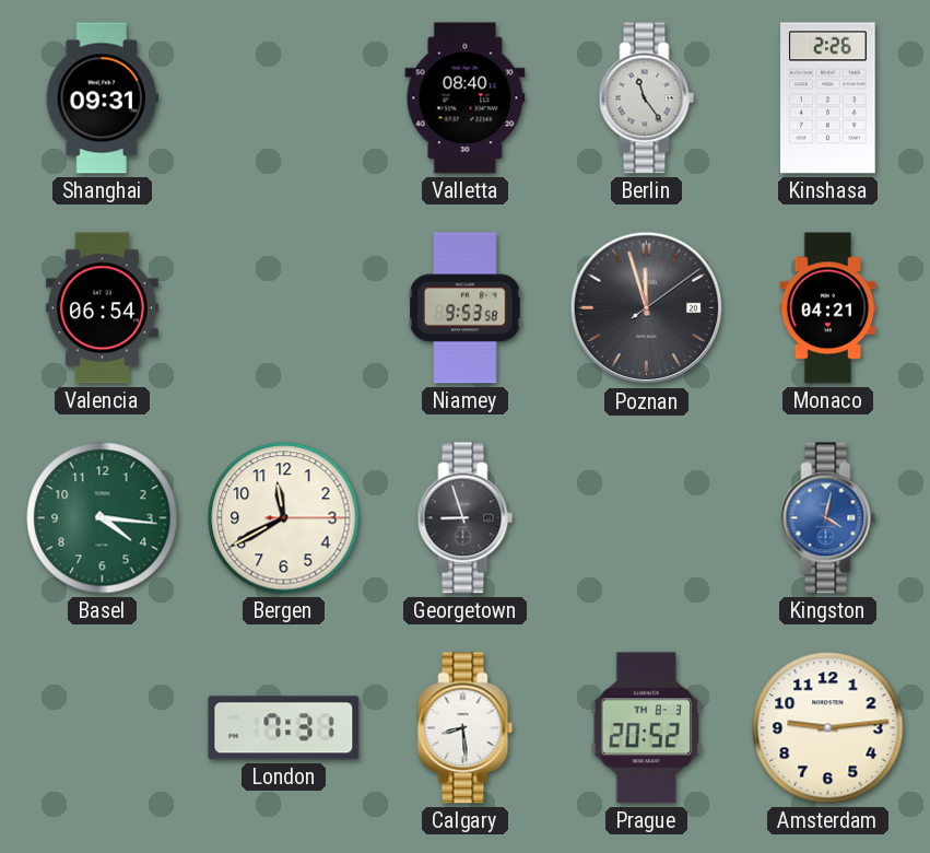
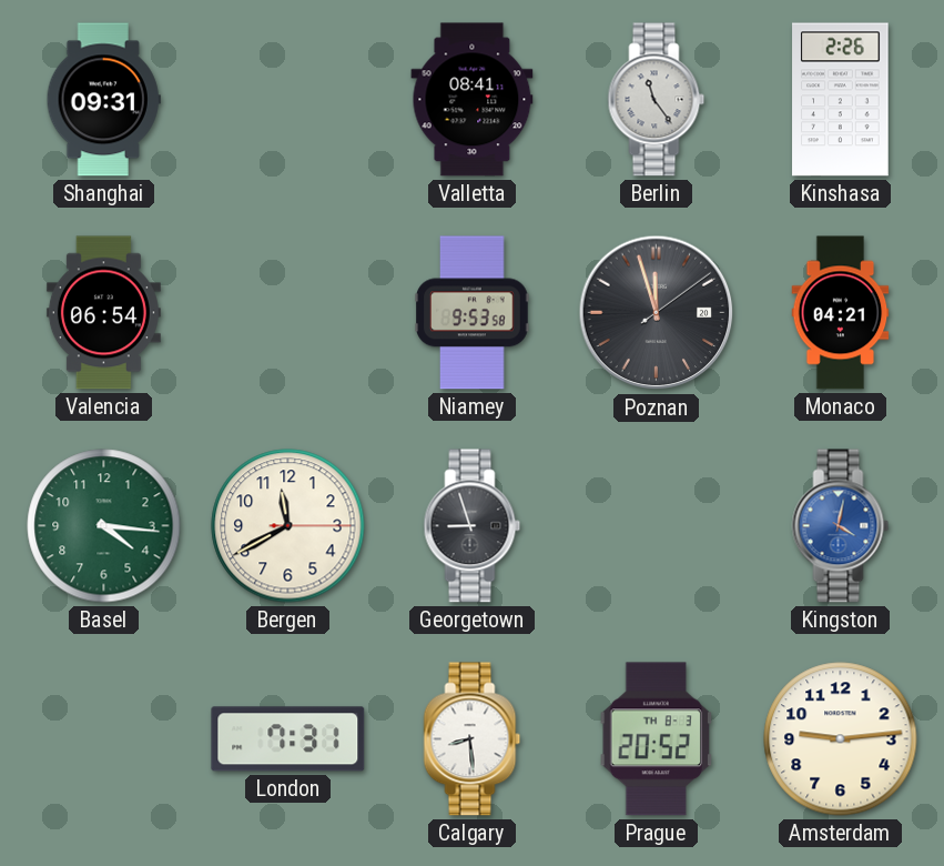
Valletta: 08:40 -> 08:41
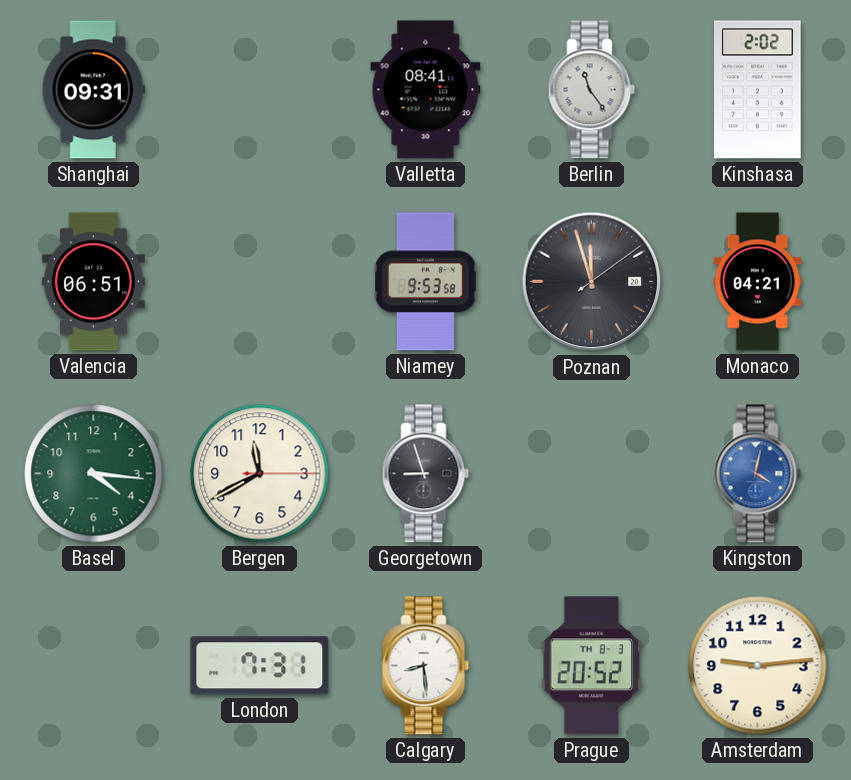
Kinshasa: 2:26 -> 2:02
Valencia: 06:54 -> 06:51
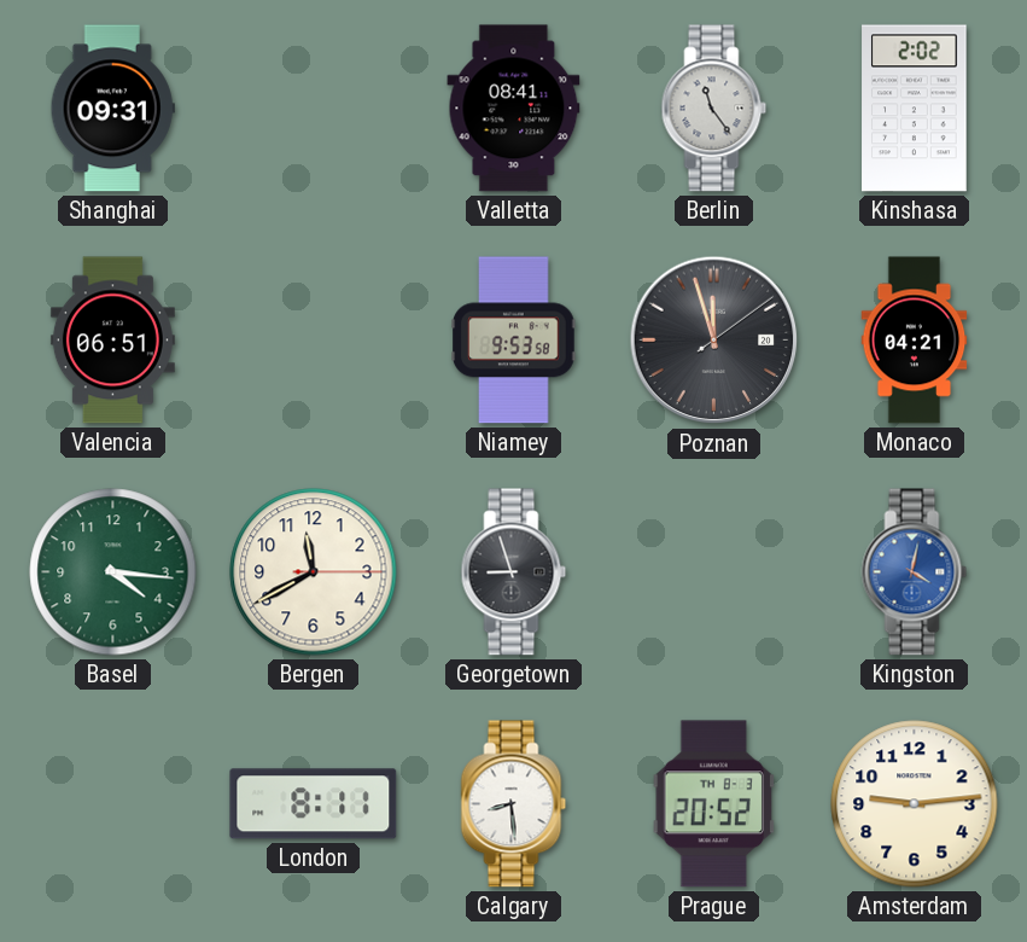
London: 7:31 -> 8:11
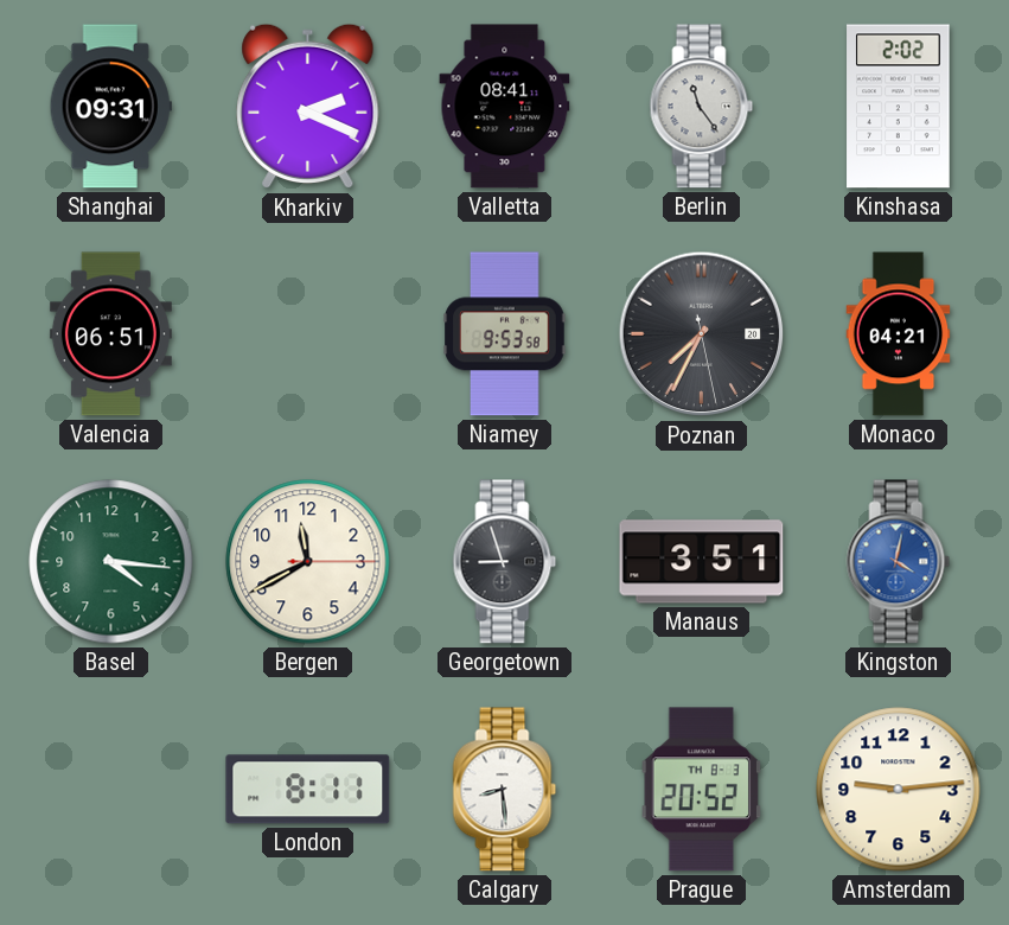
Kharkiv: none -> 2:19
Poznan: 11:57 -> 7:34
Manaus: none -> 3:51
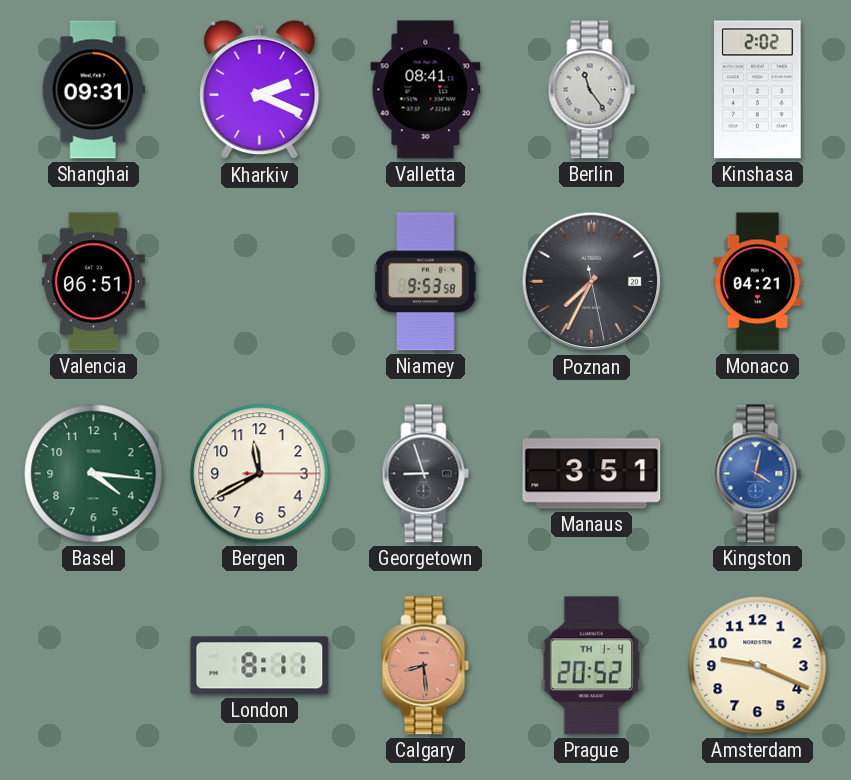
Calgary dial: white -> salmon
Prague date: TH 8-3 -> TH 1-4
Amsterdam: 9:14 -> 9:19
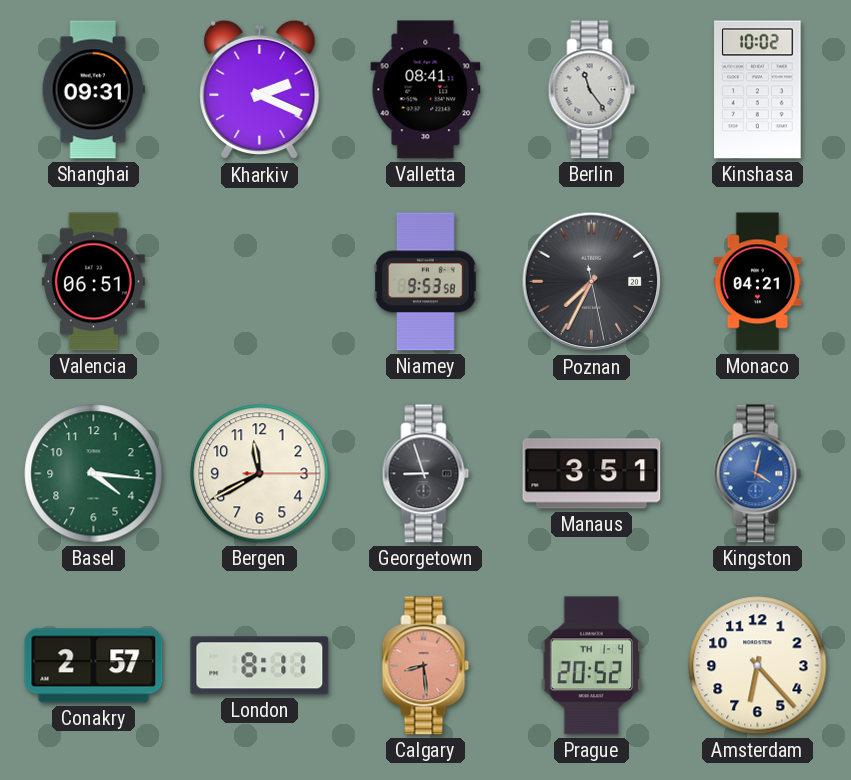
Kinshasa: 2:02 -> 10:02
Conakry: none -> 2:57
Amsterdam: 9:19 -> 6:23
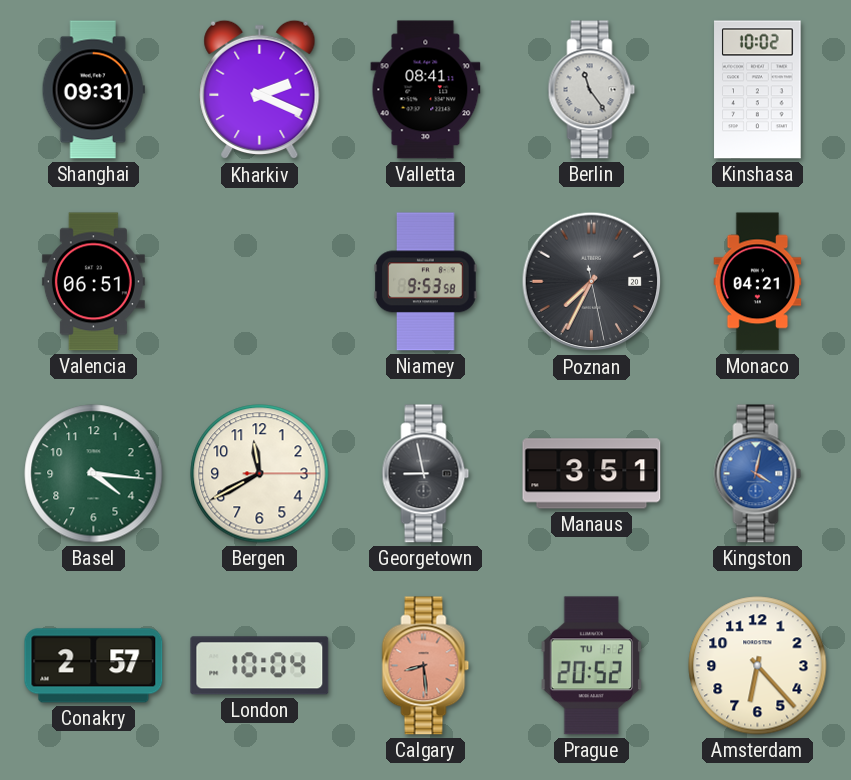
Georgetown: 8:57 -> 8:58
London: 8:11 -> 10:04
Prague date: TH 1-4 -> TU 1-2
